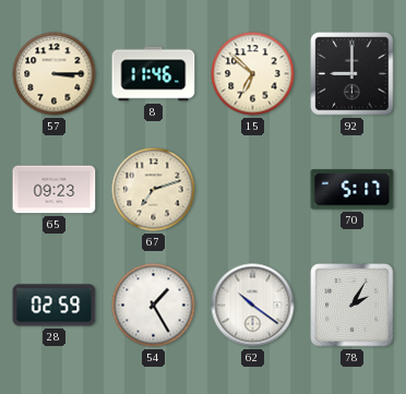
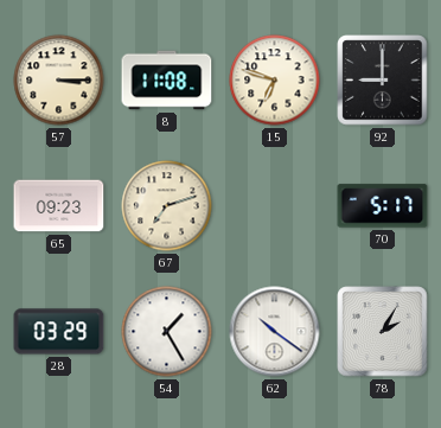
8: 11:46 -> 11:08
15: 6:52 -> 6:48
28: 02:59 -> 03:29
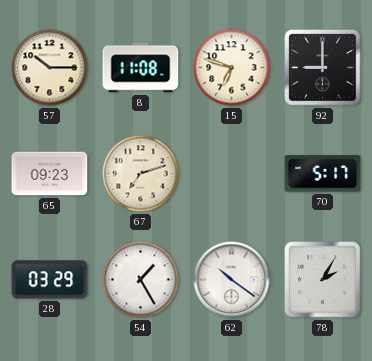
57: 3:15 -> 10:15
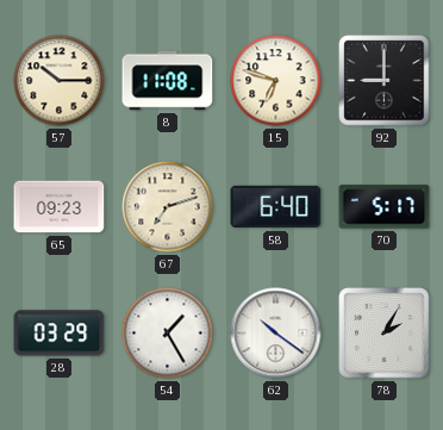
58: none -> 6:40
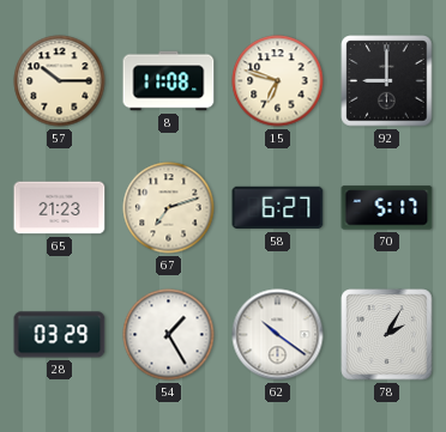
65: 09:23 -> 21:23
58: 6:40 -> 6:27
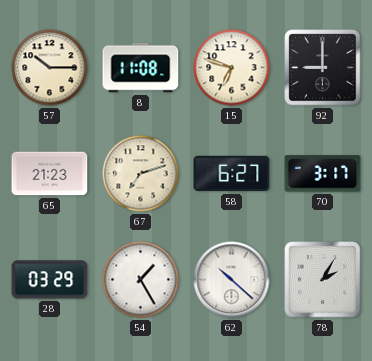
70: 5:17 -> 3:17
62: 10:21 -> 10:22
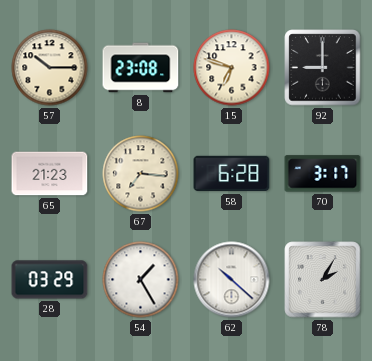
8: 11:08 -> 23:08
67: 7:12 -> 7:16
58: 6:27 -> 6:28
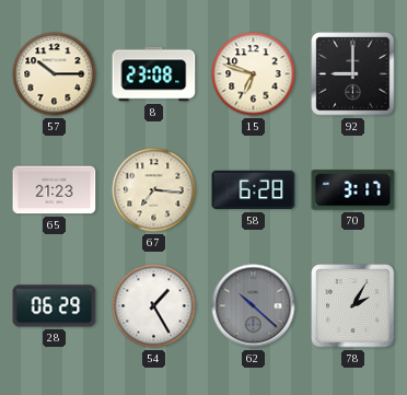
28: 03:29 -> 06:29
62 dial: white -> grey
